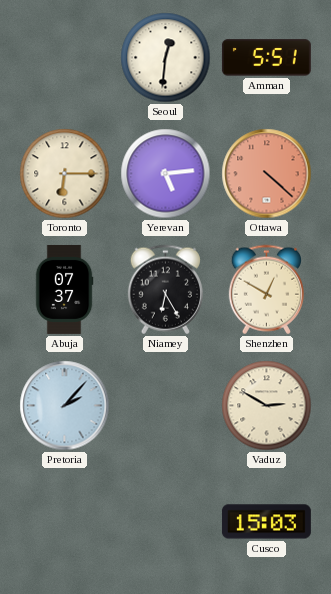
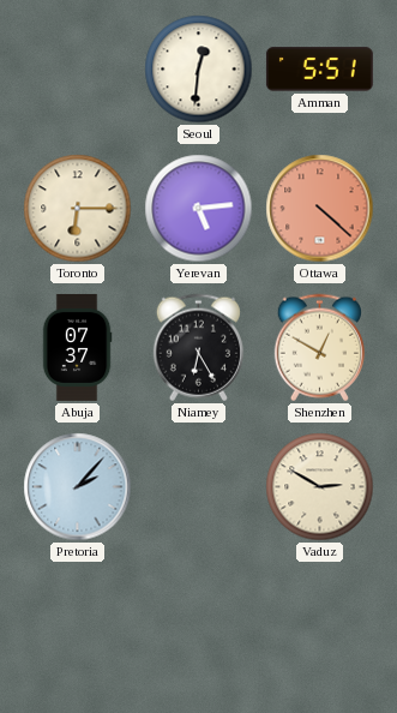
Cusco: 15:03 -> none
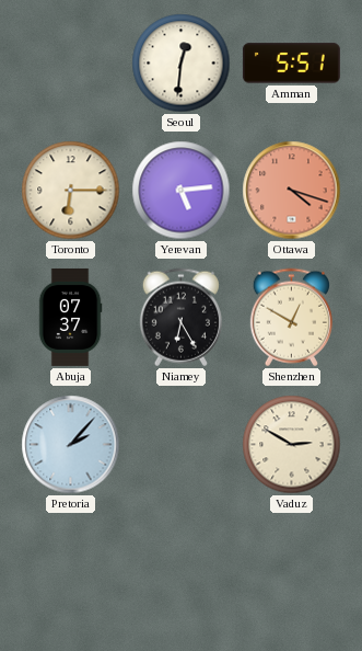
Ottawa: 4:22 -> 4:18
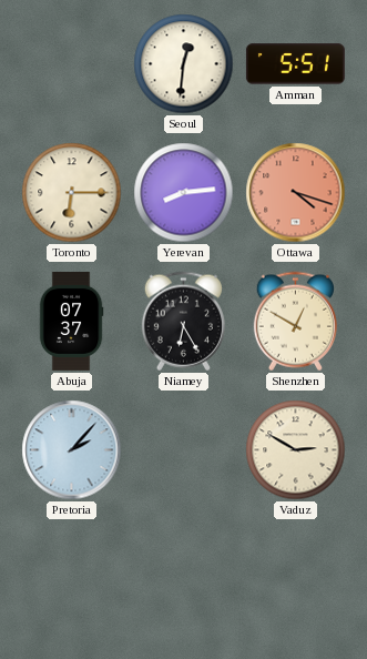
Yerevan: 5:14 -> 8:14
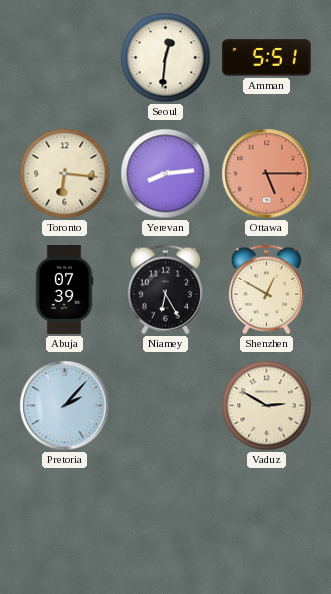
Toronto: 6:15 -> 6:16
Ottawa: 4:18 -> 5:15
Abuja: 07:37 -> 07:39
